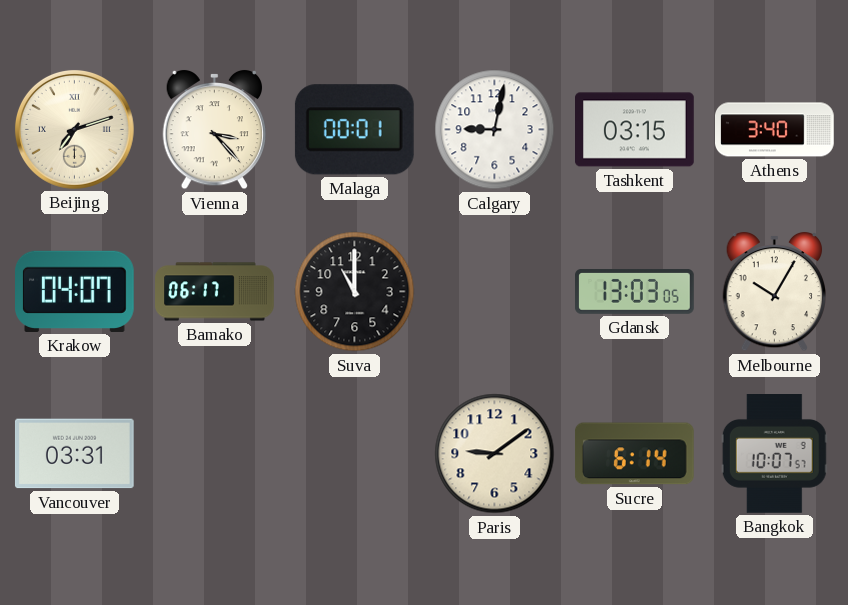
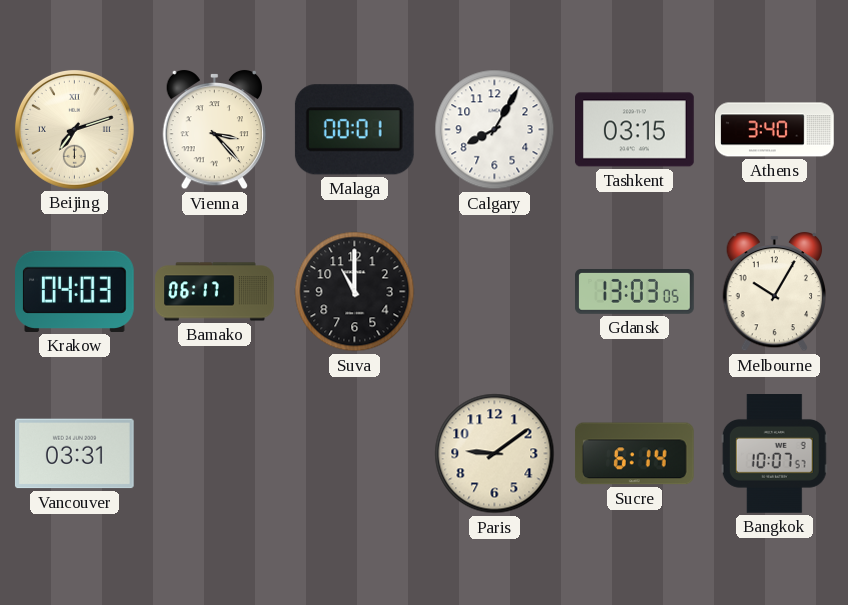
Calgary: 9:02 -> 8:05
Krakow: 04:07 -> 04:03
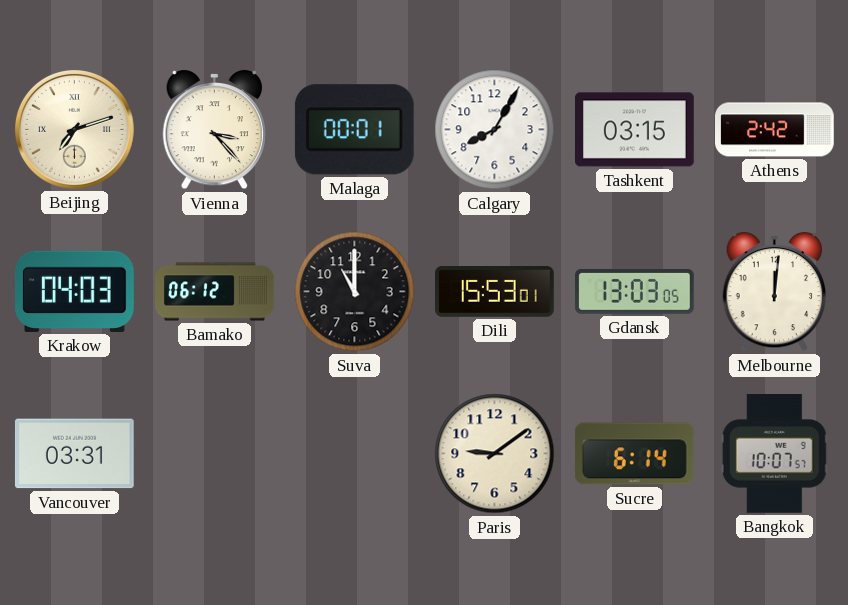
Athens: 3:40 -> 2:42
Bamako: 06:17 -> 06:12
Dili: none -> 15:53
Melbourne: 10:05 -> 12:01
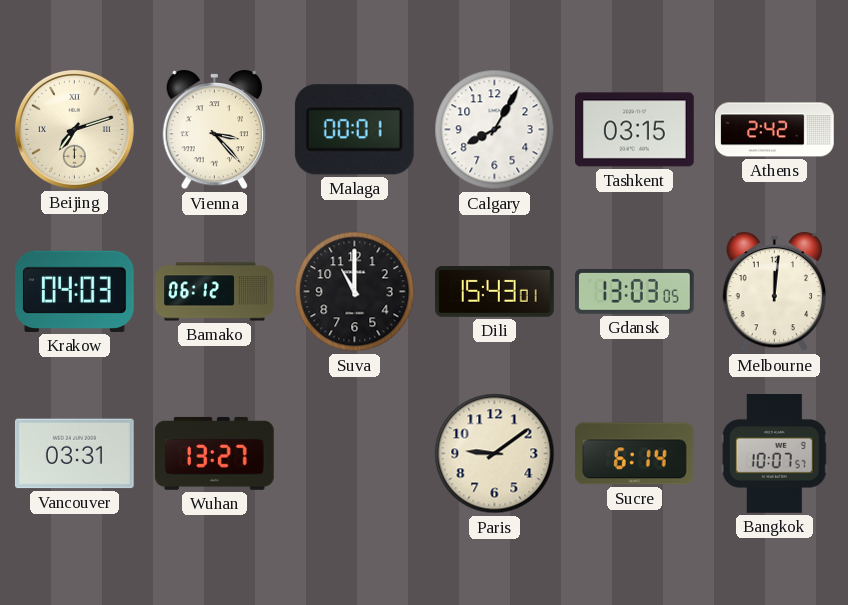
Dili: 15:53 -> 15:43
Wuhan: none -> 13:27
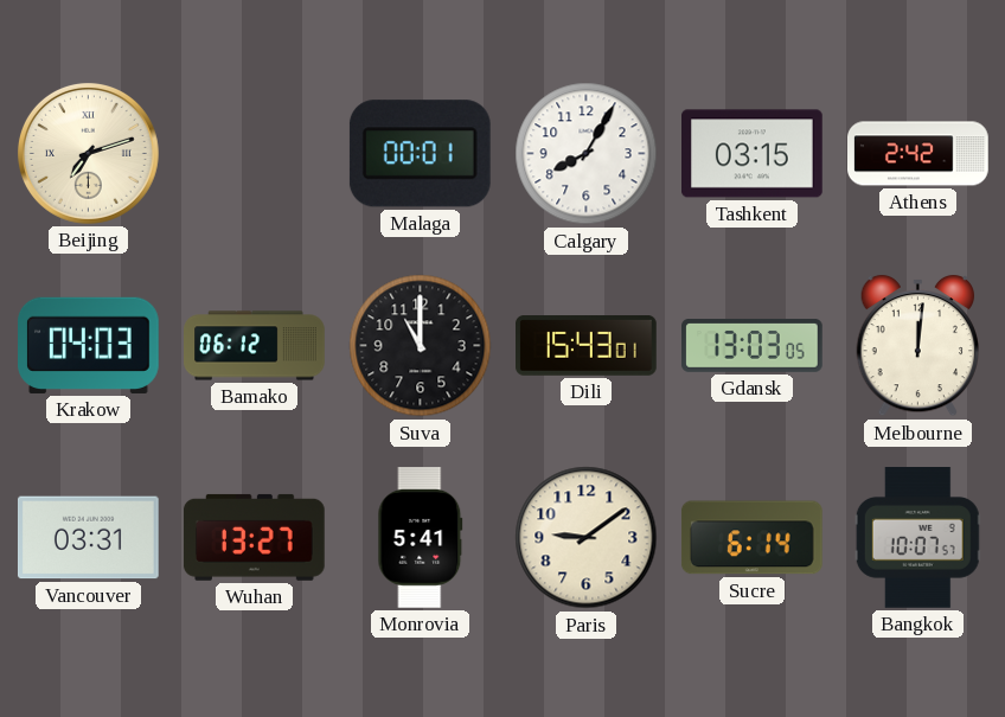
Vienna: 3:23 -> none
Monrovia: none -> 5:41
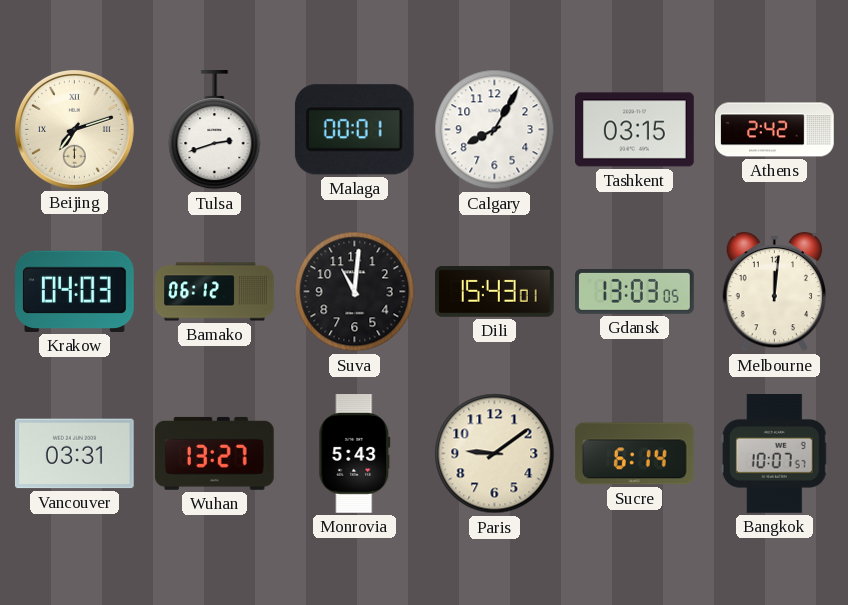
Tulsa: none -> 2:42
Suva: 11:00 -> 11:01
Monrovia: 5:41 -> 5:43
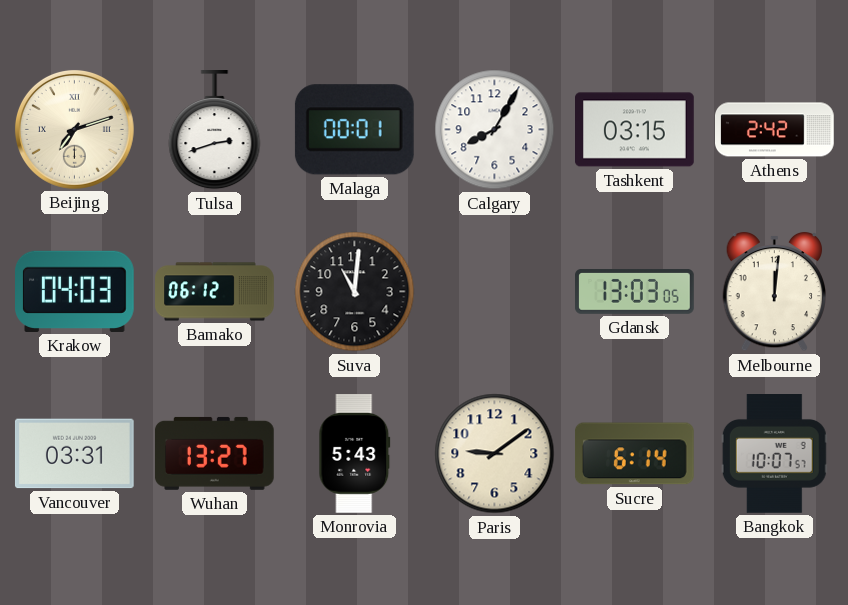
Dili: 15:43 -> none
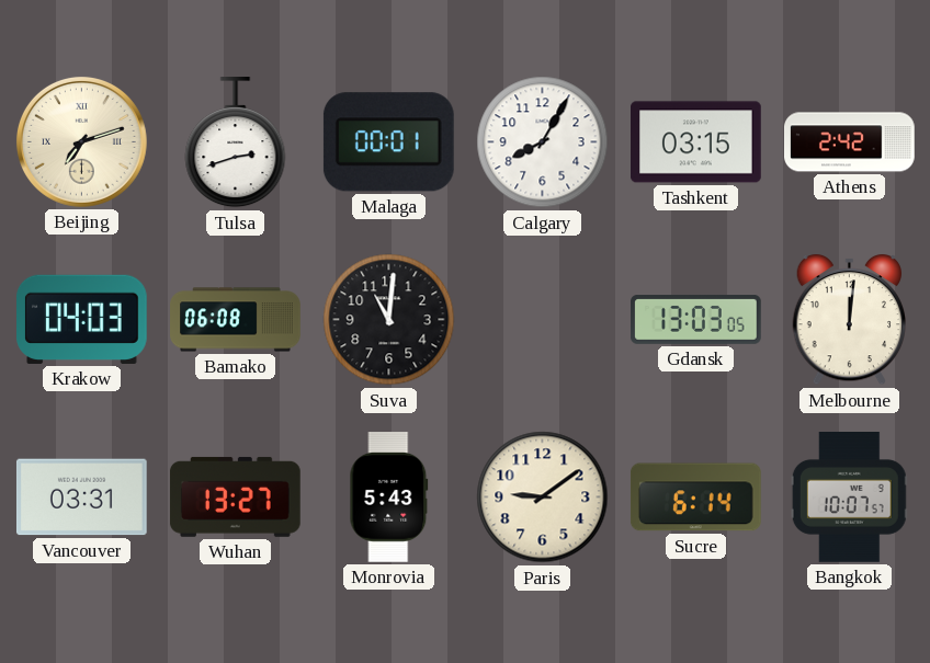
Bamako: 06:12 -> 06:08
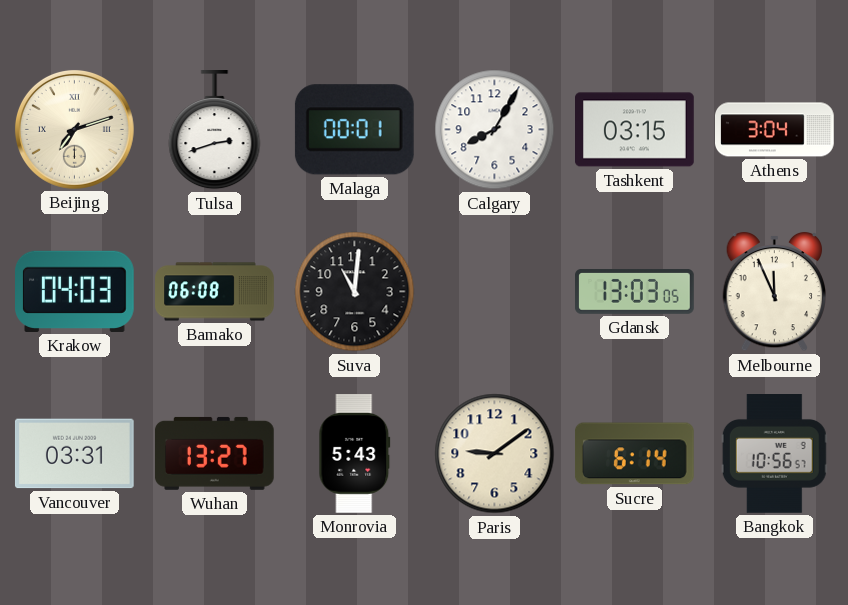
Athens: 2:42 -> 3:04
Melbourne: 12:01 -> 11:56
Bangkok: 10:07 -> 10:56
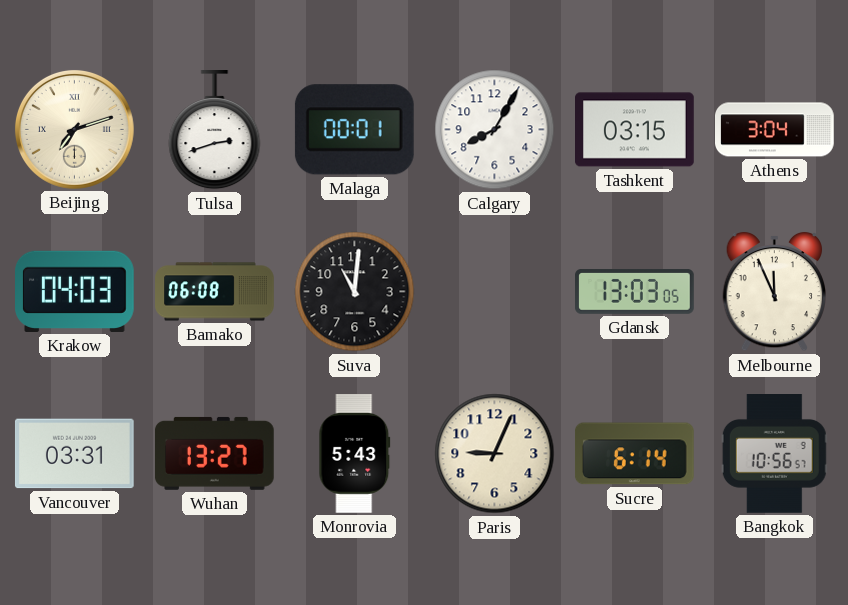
Paris: 9:09 -> 9:04
